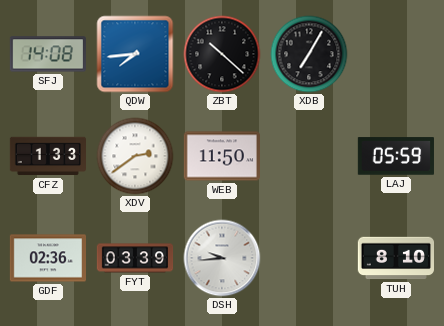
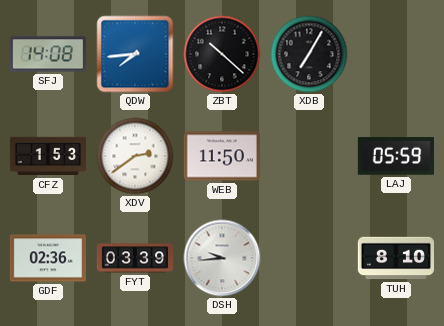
CFZ: 1:33 -> 1:53
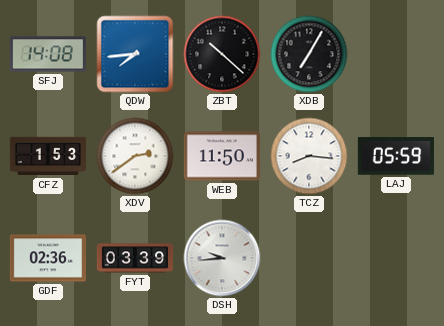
TCZ: none -> 8:16
TUH: 8:10 -> none
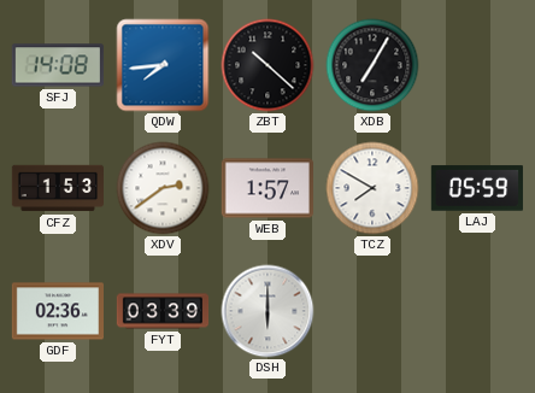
WEB: 11:50 -> 1:57
TCZ: 8:16 -> 7:50
DSH: 9:44 -> 6:00
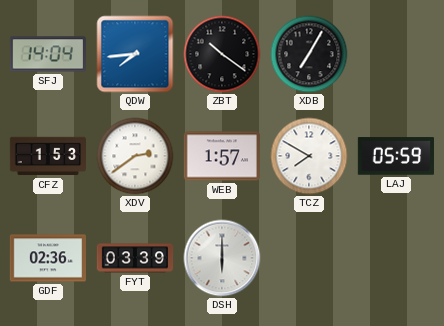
SFJ: 14:08 -> 14:04
ZBT: 10:22 -> 10:21
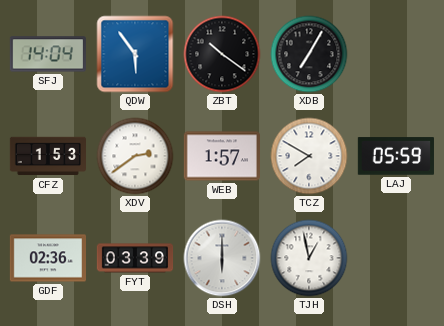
QDW: 7:44 -> 5:54
TJH: none -> 12:58
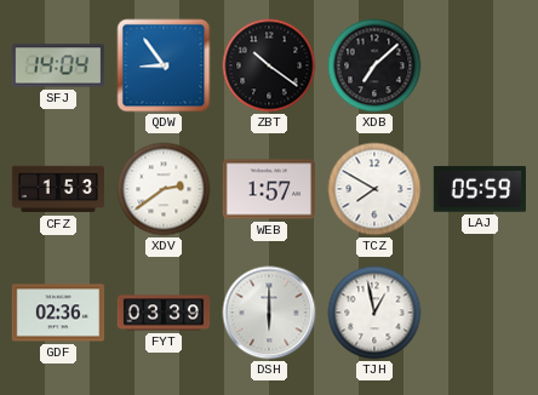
QDW: 5:54 -> 8:54
XDB: 7:05 -> 7:08
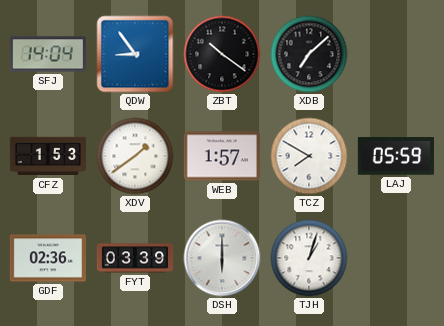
XDV: 2:39 -> 1:39
TJH: 12:58 -> 1:03
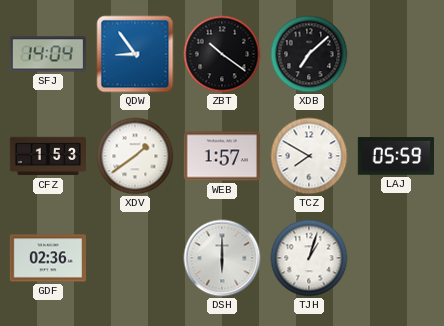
FYT: 03:39 -> none
